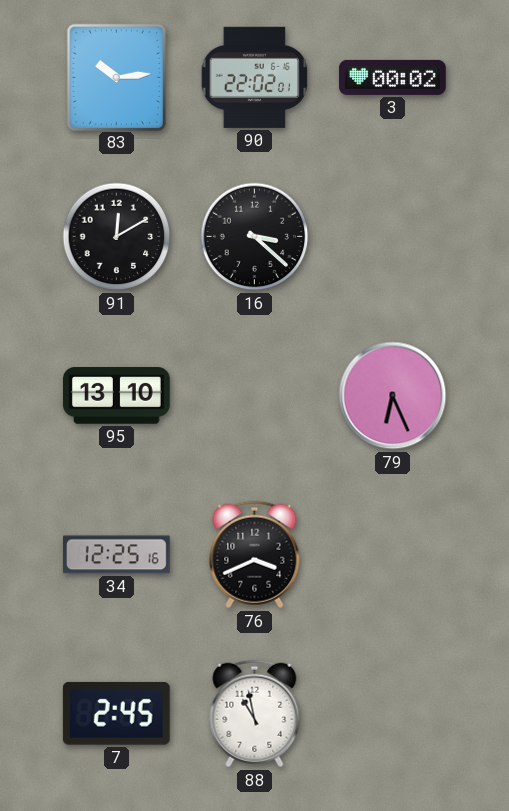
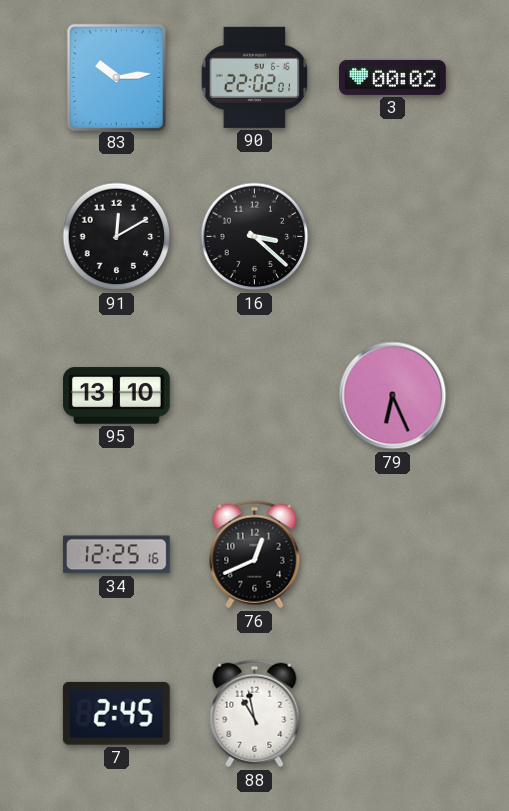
76: 3:41 -> 12:41
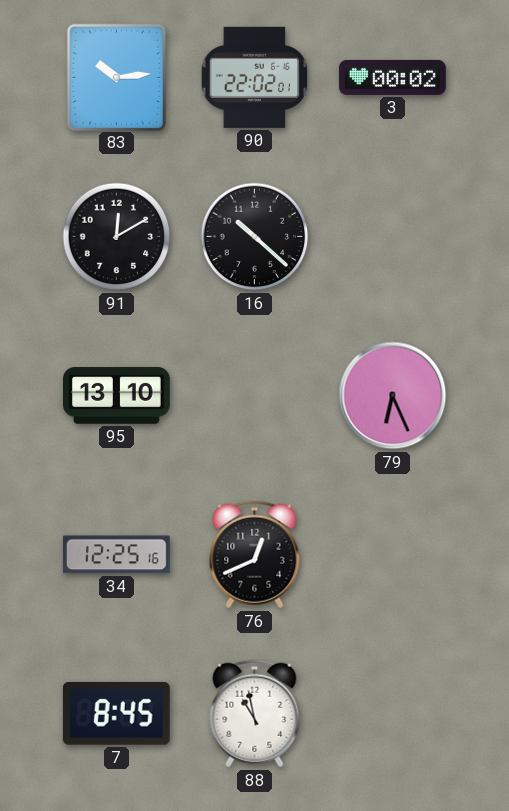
16: 3:22 -> 10:22
7: 2:45 -> 8:45
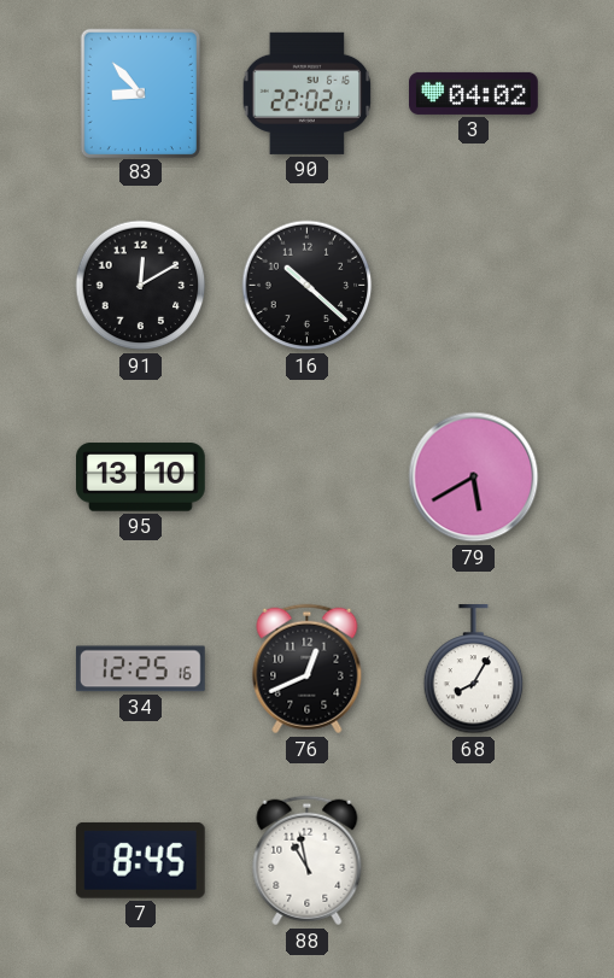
83: 10:14 -> 8:53
3: 00:02 -> 04:02
79: 6:26 -> 5:40
68: none -> 8:05
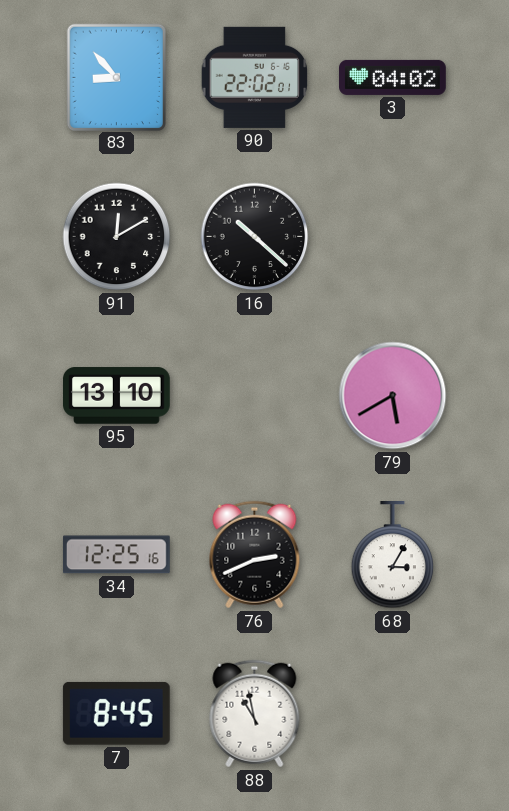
76: 12:41 -> 2:41
68: 8:05 -> 3:05
